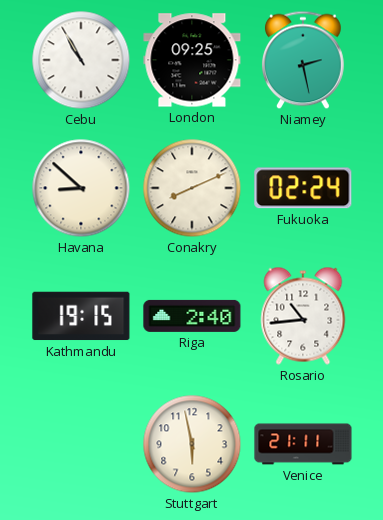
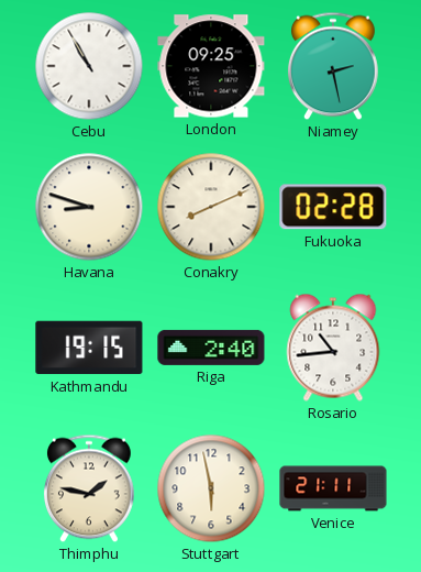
Havana: 8:52 -> 8:48
Fukuoka: 02:24 -> 02:28
Thimphu: none -> 1:47
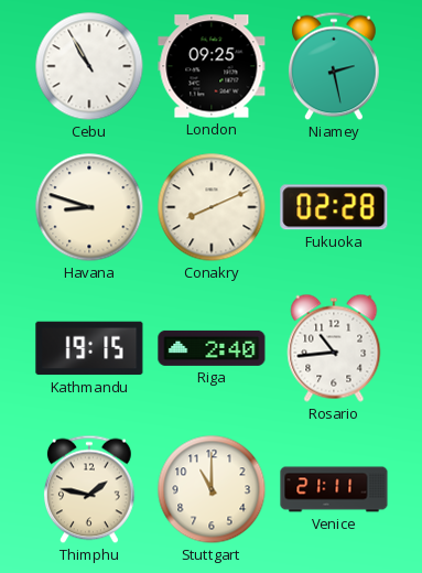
Stuttgart: 5:58 -> 11:00
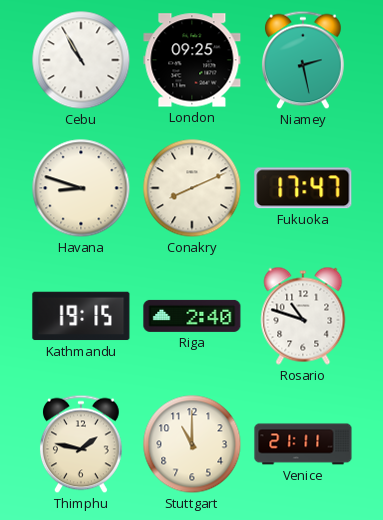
Fukuoka: 02:28 -> 17:47
Rosario: 10:44 -> 10:48
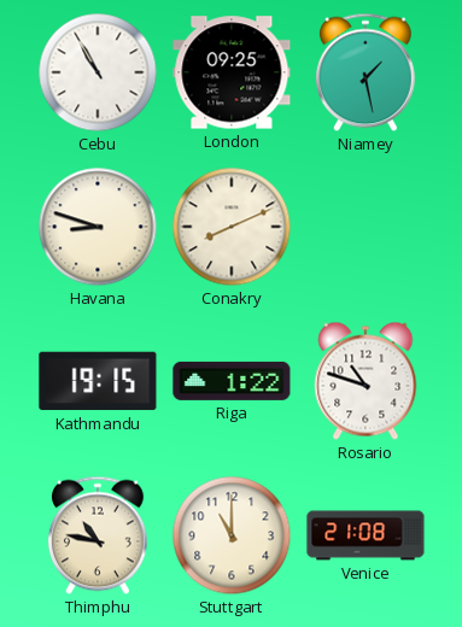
Niamey: 2:28 -> 1:28
Fukuoka: 17:47 -> none
Riga: 2:40 -> 1:22
Thimphu: 1:47 -> 10:47
Venice: 21:11 -> 21:08
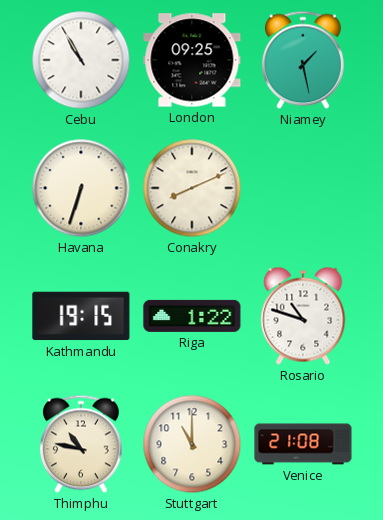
Havana: 8:48 -> 6:33
